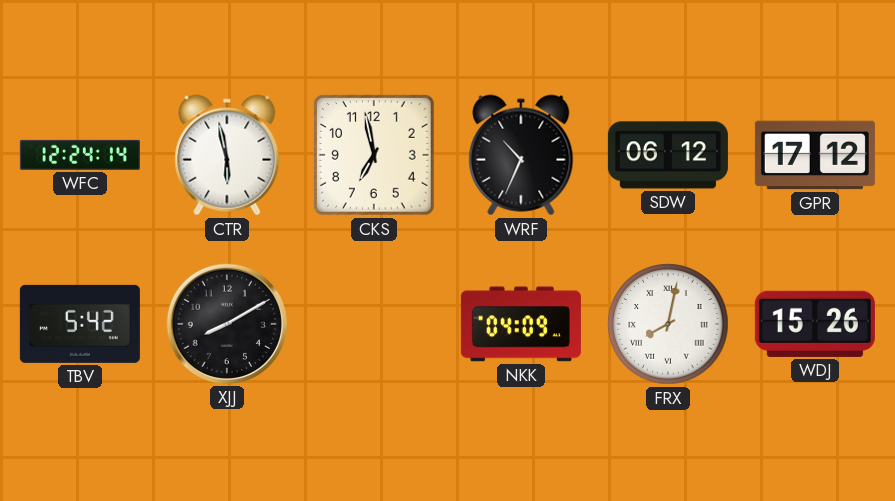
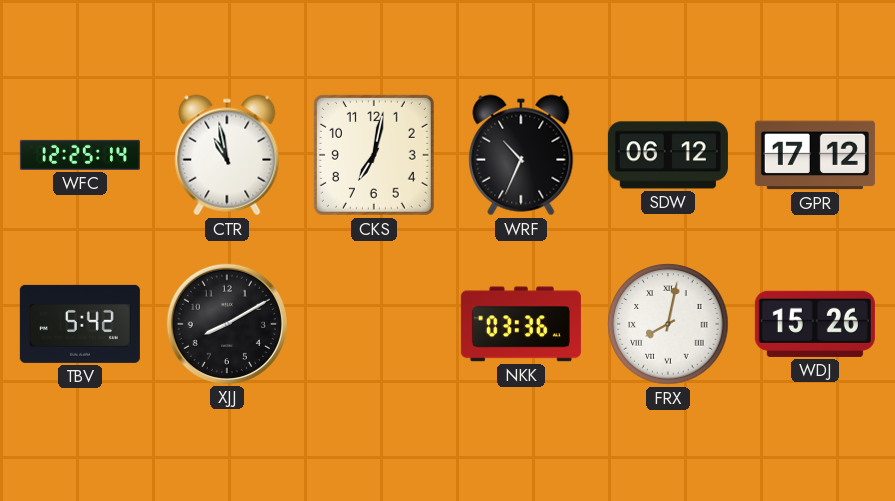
WFC: 12:24 -> 12:25
CTR: 5:58 -> 10:58
CKS: 6:58 -> 7:02
NKK: 04:09 -> 03:36
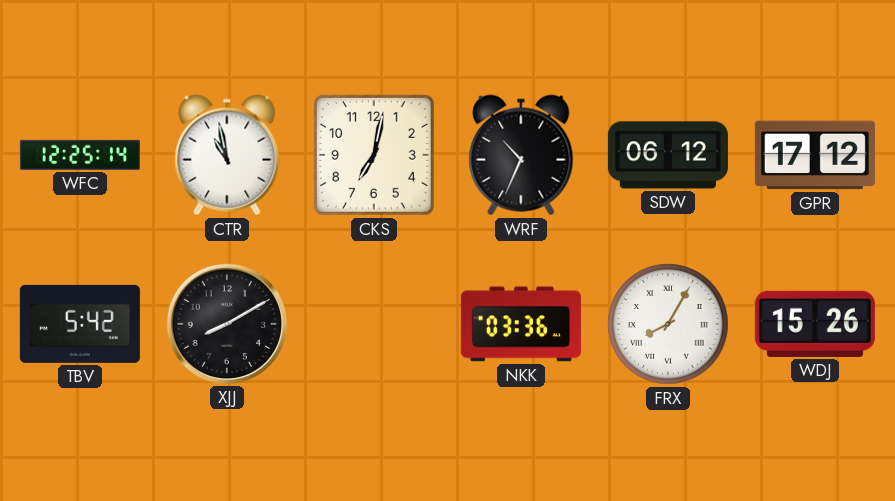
FRX: 8:02 -> 8:05
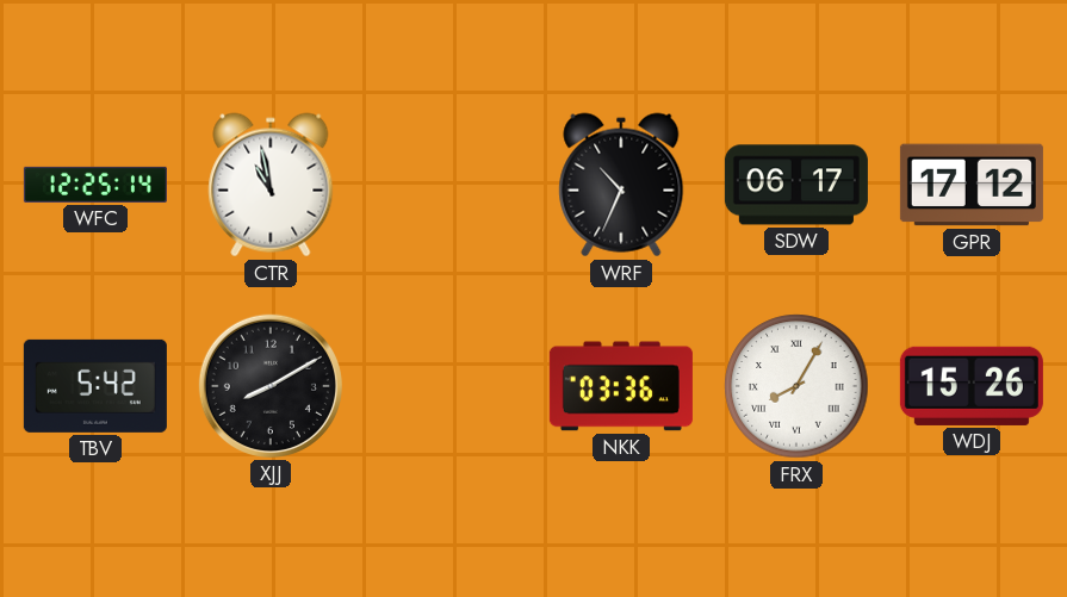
CKS: 7:02 -> none
SDW: 06:12 -> 06:17
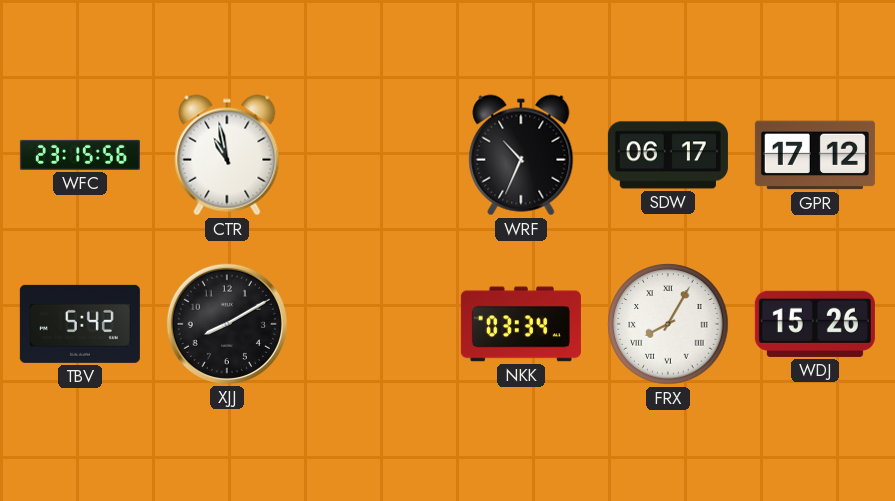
WFC: 12:25 -> 23:15
NKK: 03:36 -> 03:34
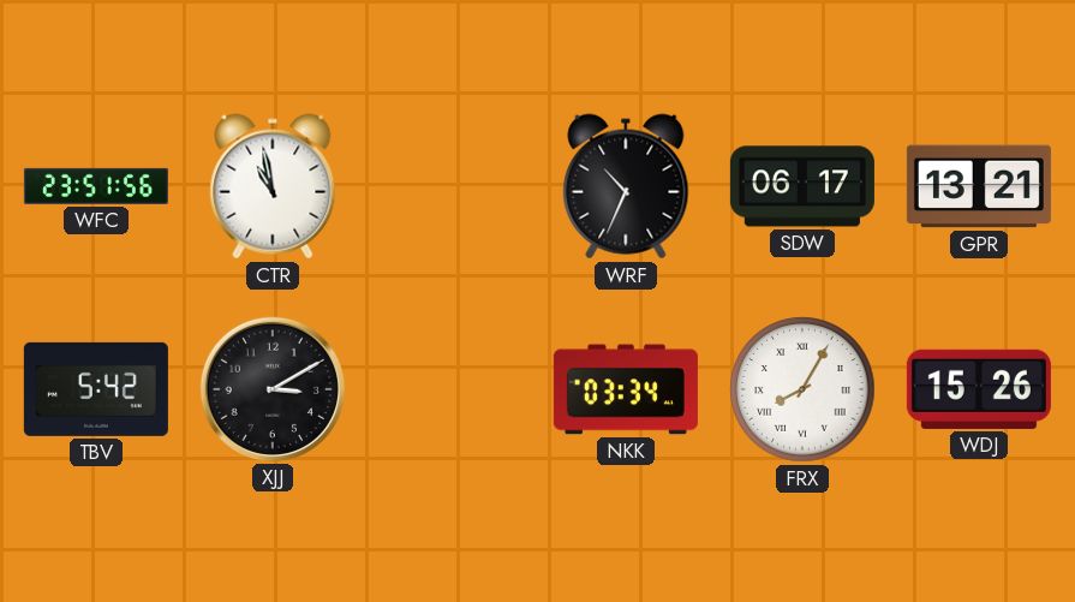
WFC: 23:15 -> 23:51
GPR: 17:12 -> 13:21
XJJ: 8:10 -> 3:10
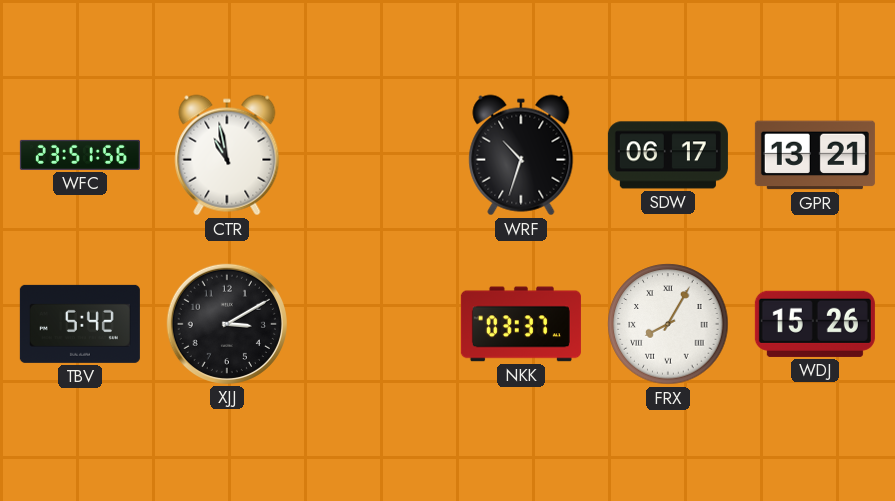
WRF: 10:34 -> 10:33
NKK: 03:34 -> 03:37
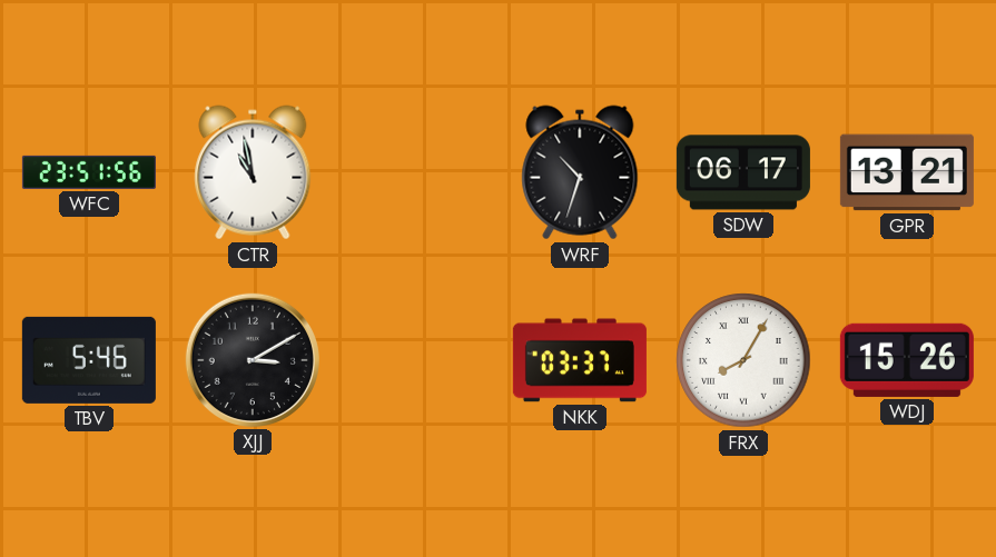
TBV: 5:42 -> 5:46
